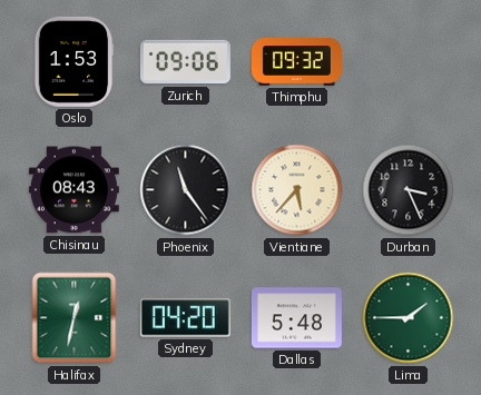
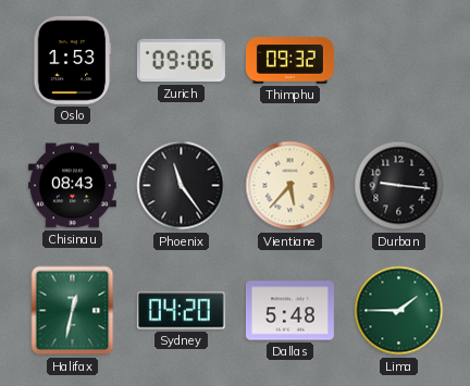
Durban: 3:26 -> 9:16
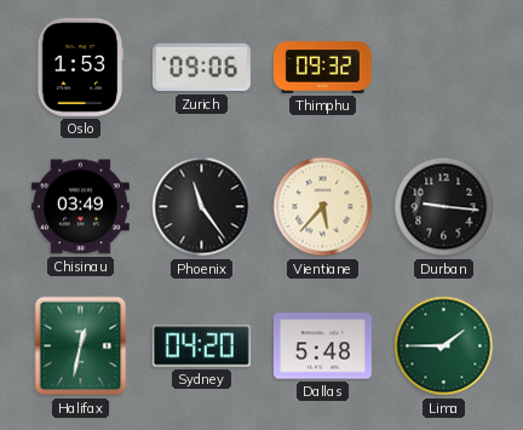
Chisinau: 08:43 -> 03:49
